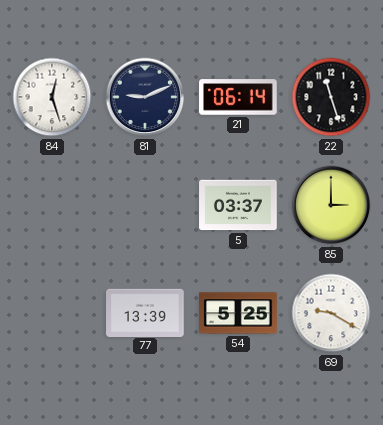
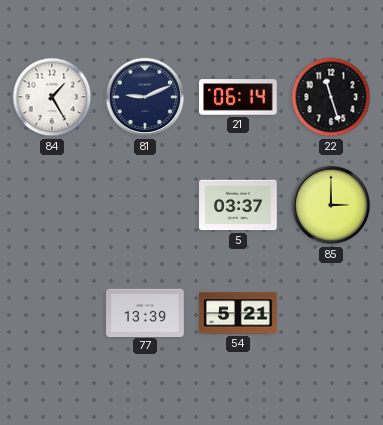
84: 12:27 -> 1:25
54: 5:25 -> 5:21
69: 9:20 -> none
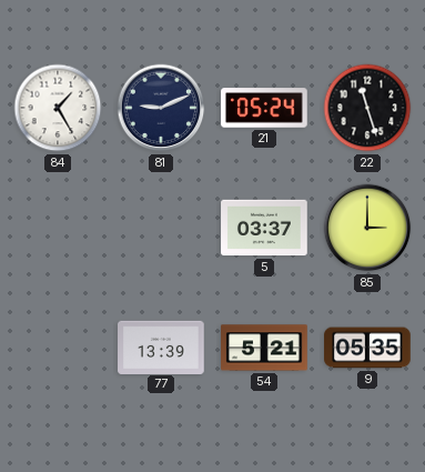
21: 06:14 -> 05:24
9: none -> 05:35
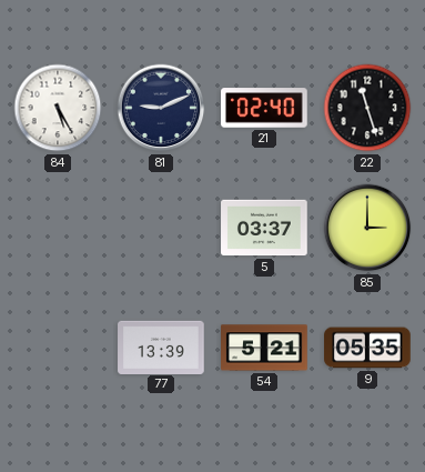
84: 1:25 -> 5:25
21: 05:24 -> 02:40
